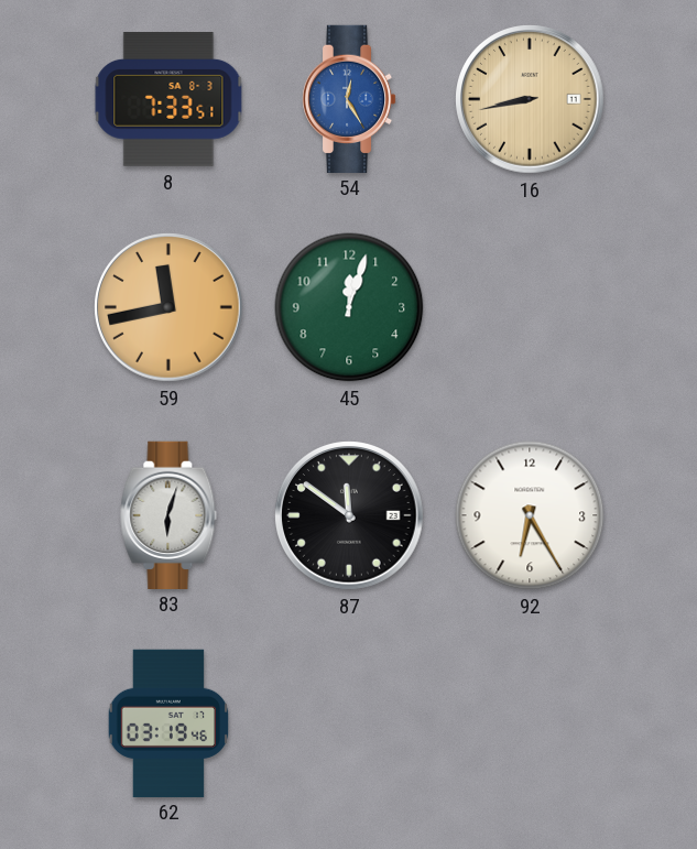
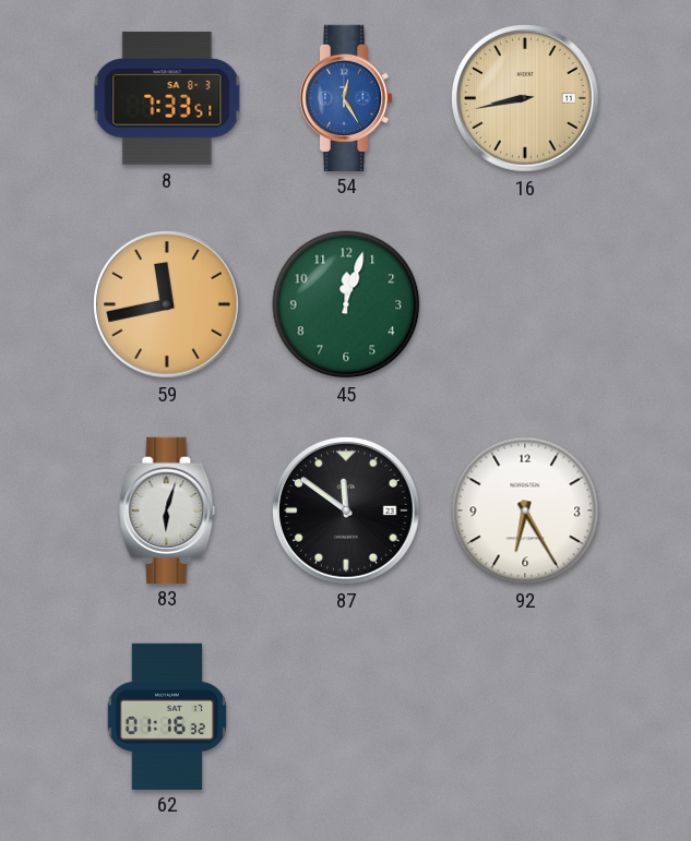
62: 03:19 -> 01:16
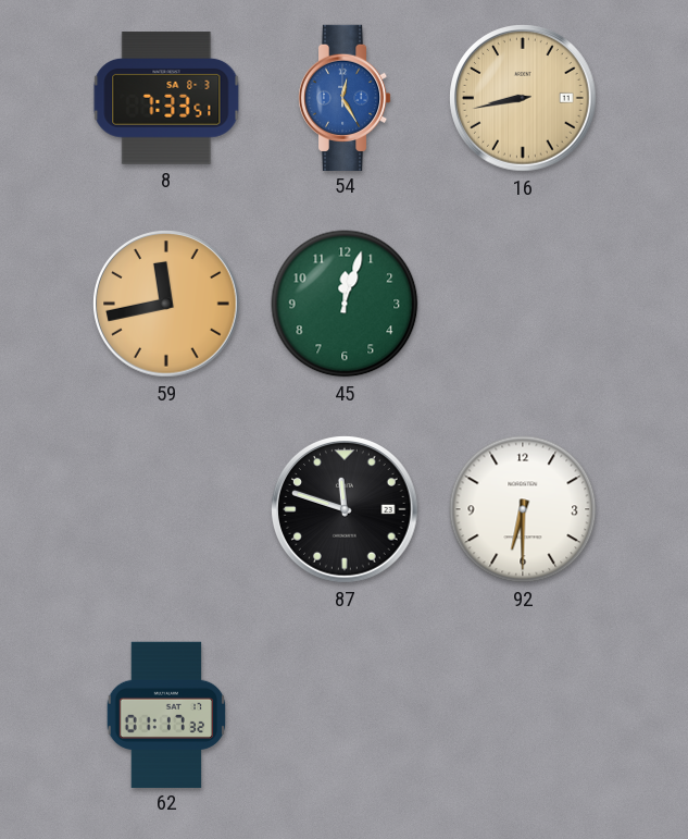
83: 6:03 -> none
87: 11:51 -> 11:48
92: 6:25 -> 6:30
62: 01:16 -> 01:17
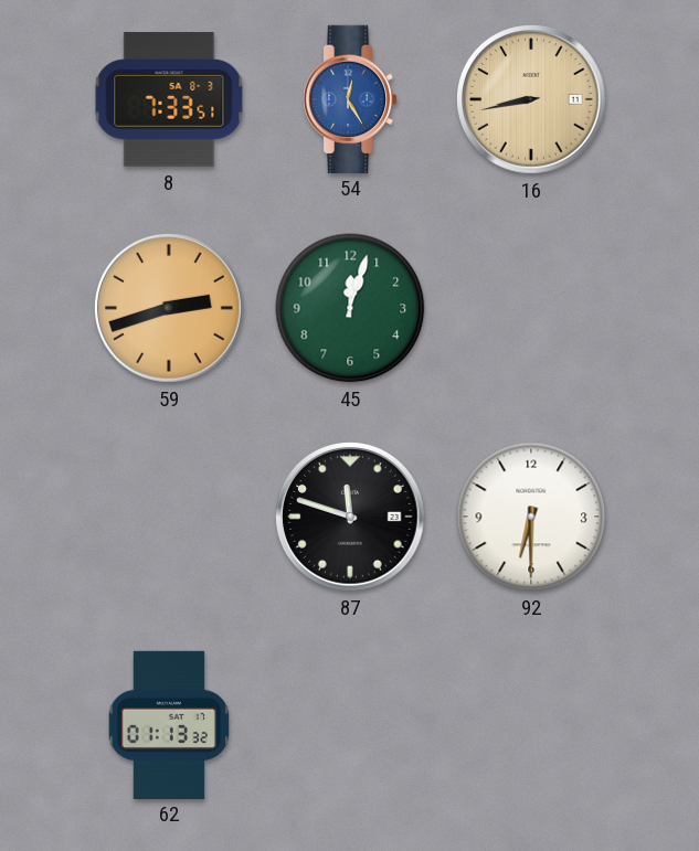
59: 11:43 -> 2:42
62: 01:17 -> 01:13
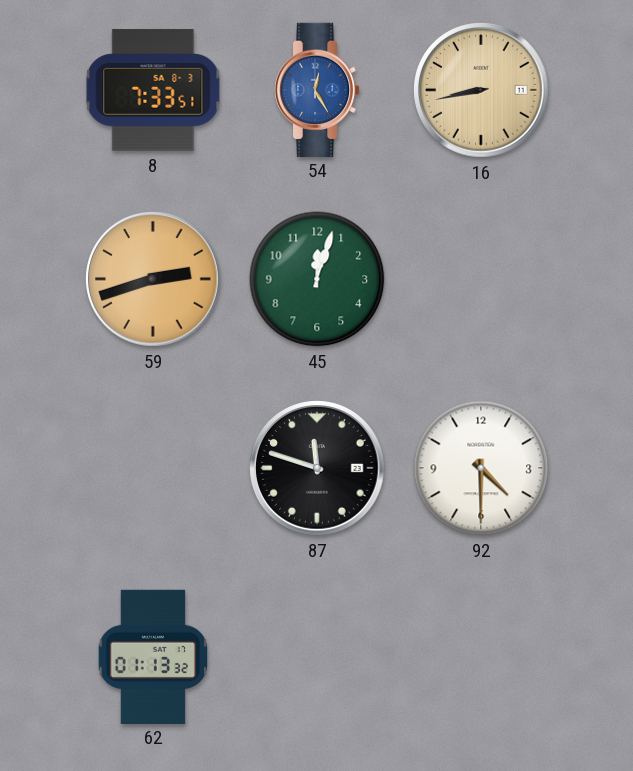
92: 6:30 -> 4:30
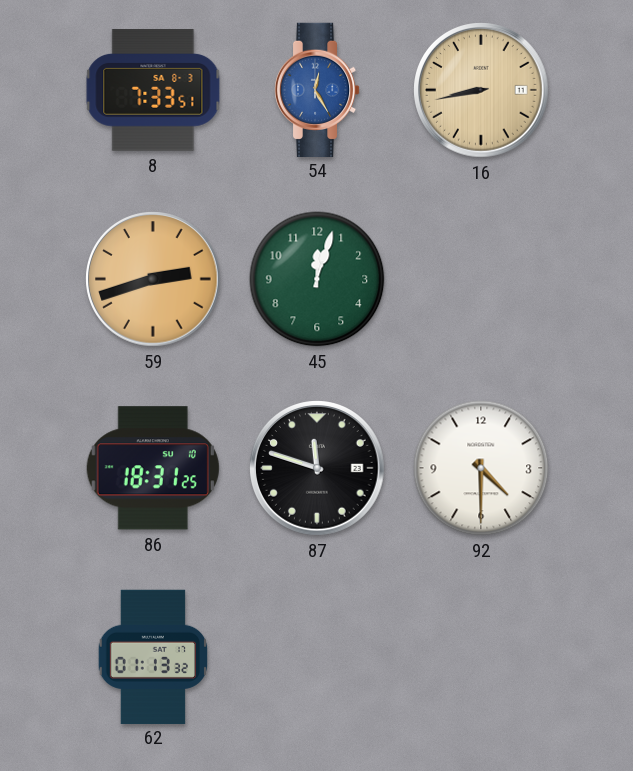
86: none -> 18:31
